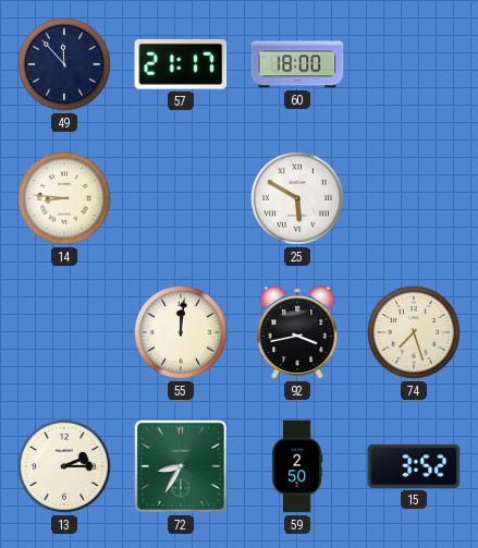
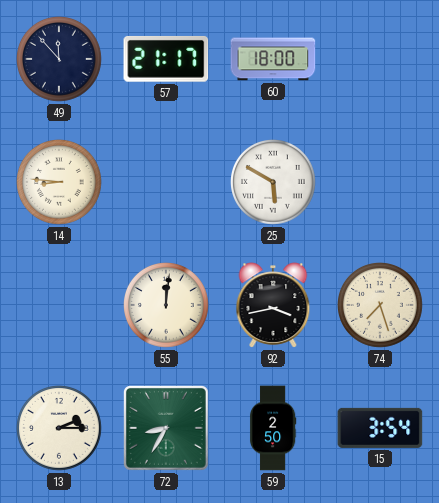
15: 3:52 -> 3:54
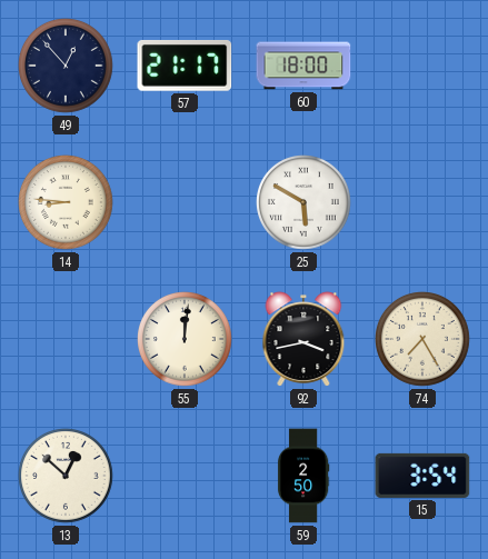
49: 11:53 -> 12:53
74: 7:27 -> 7:25
13: 2:15 -> 12:52
72: 8:35 -> none
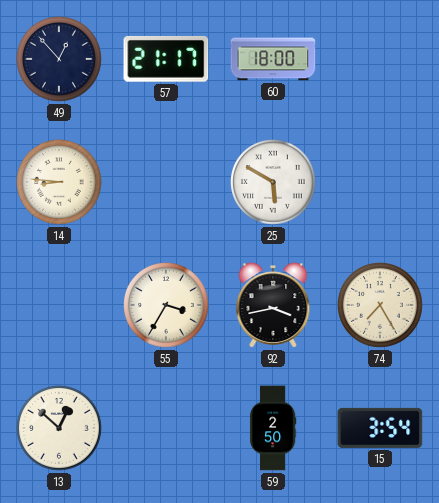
55: 12:01 -> 3:35
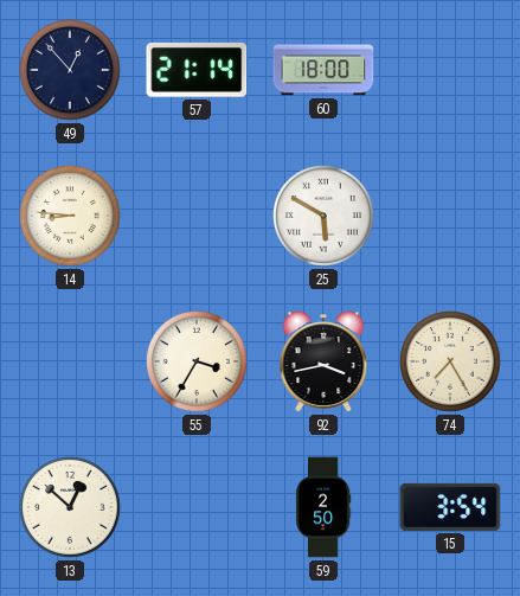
57: 21:17 -> 21:14
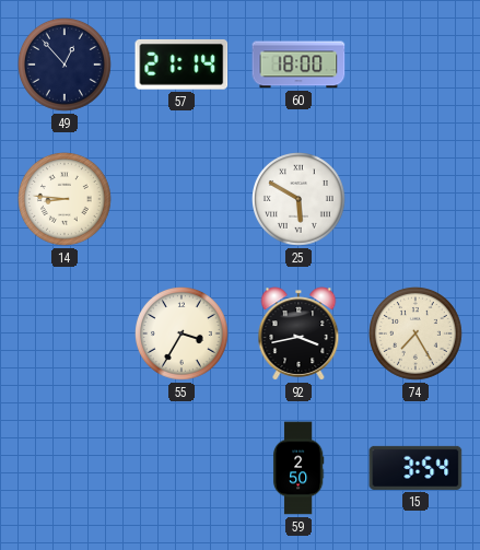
13: 12:52 -> none
